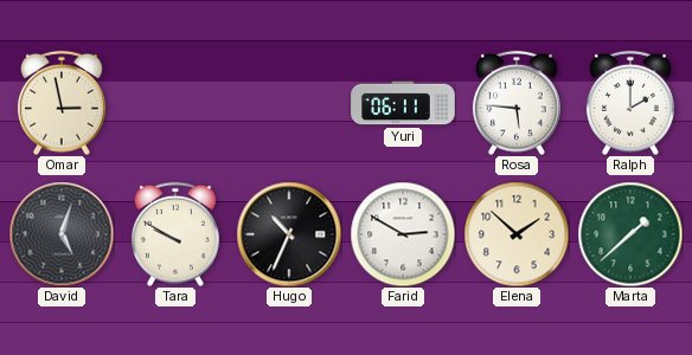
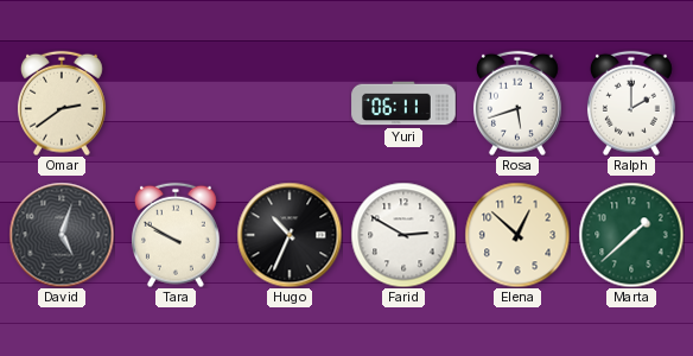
Omar: 2:58 -> 2:39
Rosa: 5:46 -> 5:42
Elena: 1:52 -> 12:52
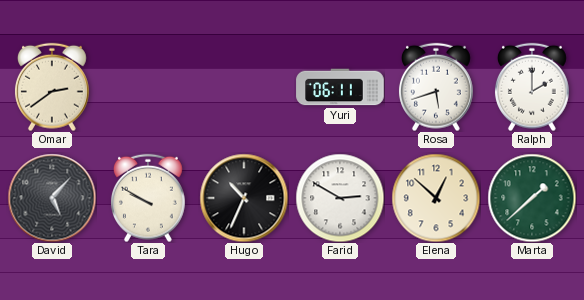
David: 5:03 -> 5:07
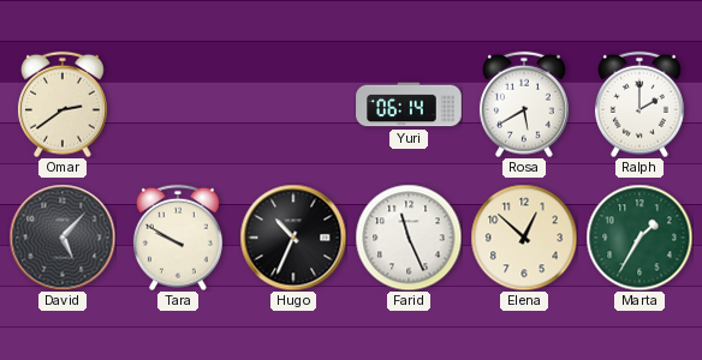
Yuri: 06:11 -> 06:14
Rosa: 5:42 -> 5:40
Farid: 2:50 -> 11:26
Marta: 1:38 -> 1:35
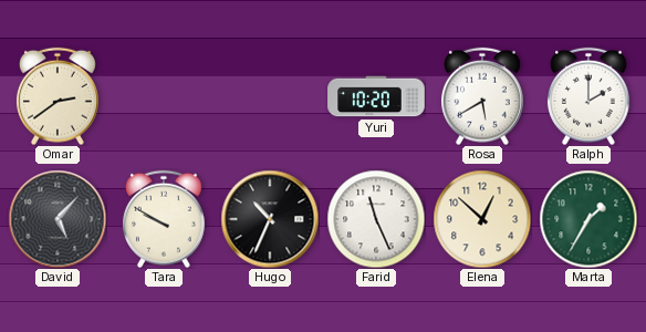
Yuri: 06:14 -> 10:20
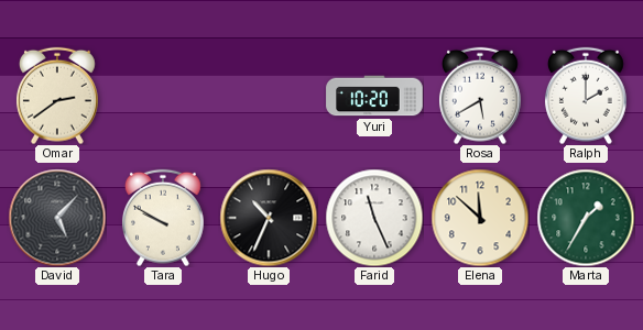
Elena: 12:52 -> 11:52
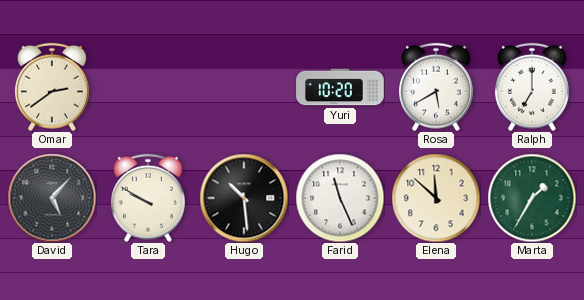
Ralph: 2:00 -> 7:00
Hugo: 10:34 -> 10:29
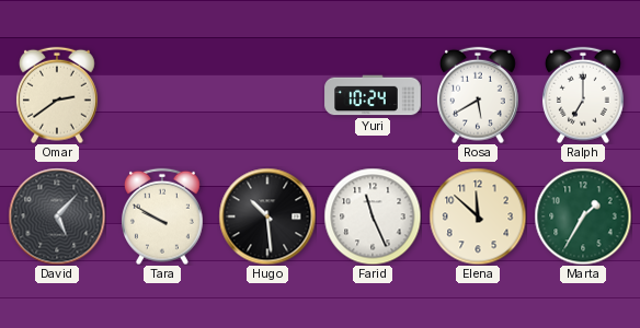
Yuri: 10:20 -> 10:24
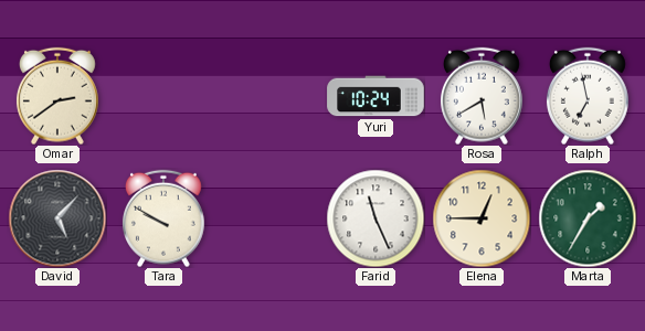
Ralph: 7:00 -> 6:58
Hugo: 10:29 -> none
Elena: 11:52 -> 12:45
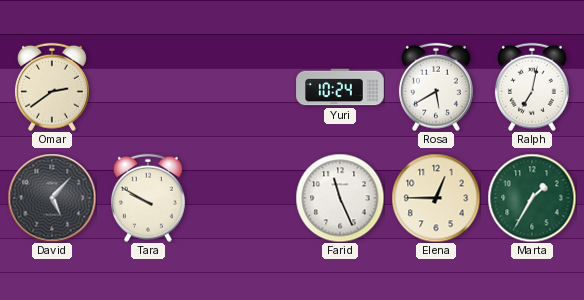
Ralph: 6:58 -> 7:02
